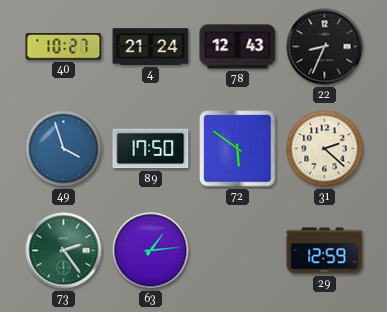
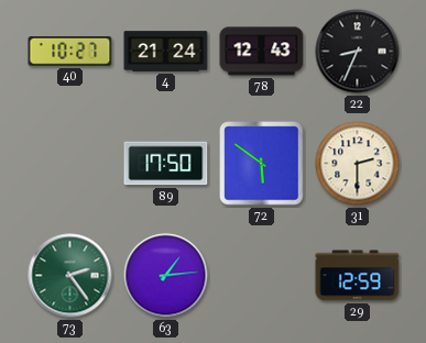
49: 3:57 -> none
31: 2:22 -> 2:30
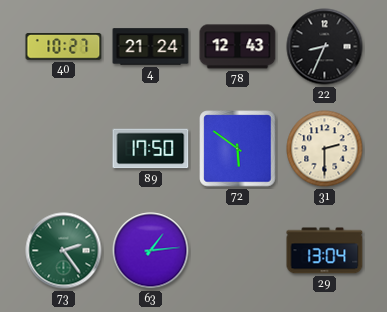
29: 12:59 -> 13:04
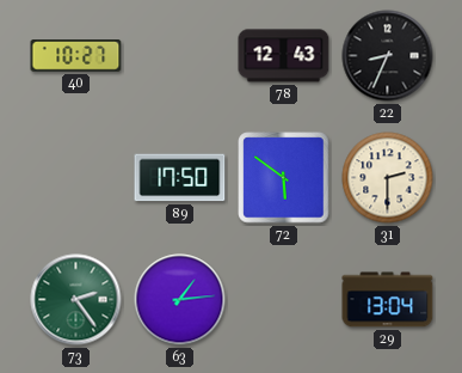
4: 21:24 -> none
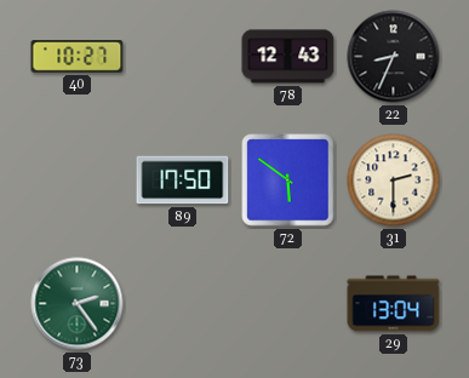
63: 1:14 -> none
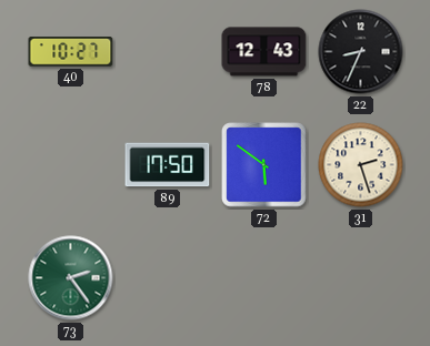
31: 2:30 -> 2:27
29: 13:04 -> none
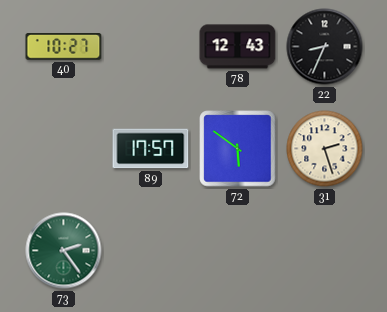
89: 17:50 -> 17:57
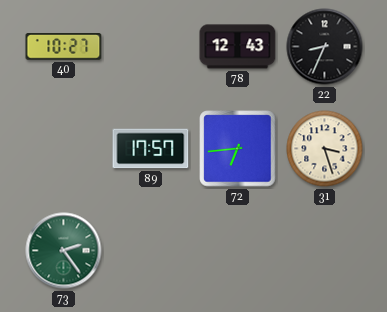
72: 5:51 -> 6:44
31: 2:27 -> 3:27
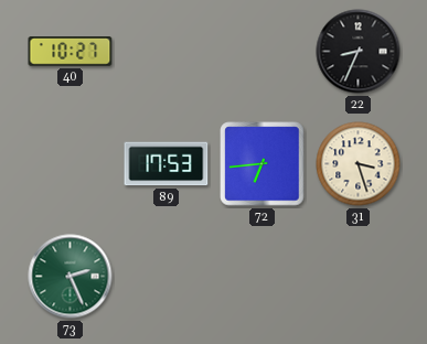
78: 12:43 -> none
89: 17:57 -> 17:53
73: 2:24 -> 2:26
